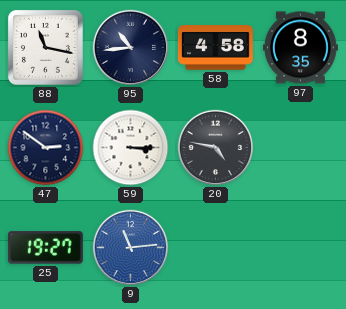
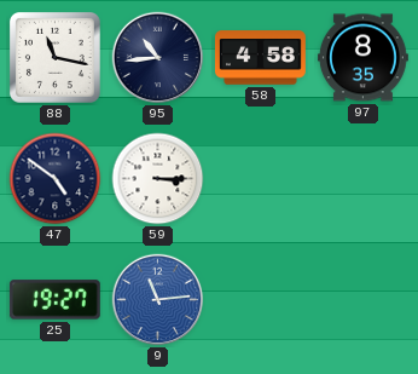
47: 2:51 -> 4:51
20: 4:47 -> none
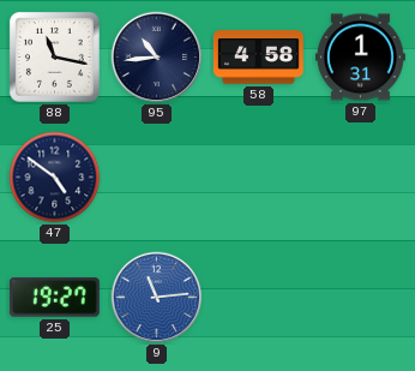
97: 8:35 -> 1:31
59: 3:15 -> none
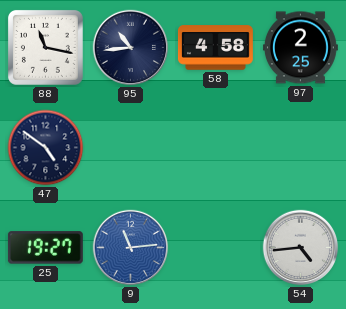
97: 1:31 -> 2:25
54: none -> 4:44
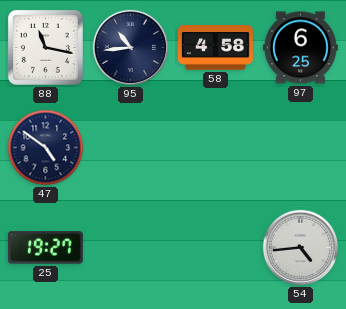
97: 2:25 -> 6:25
9: 11:14 -> none
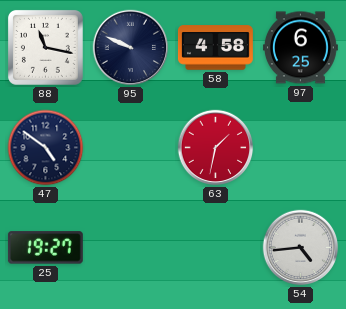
95: 10:44 -> 9:49
63: none -> 1:32
